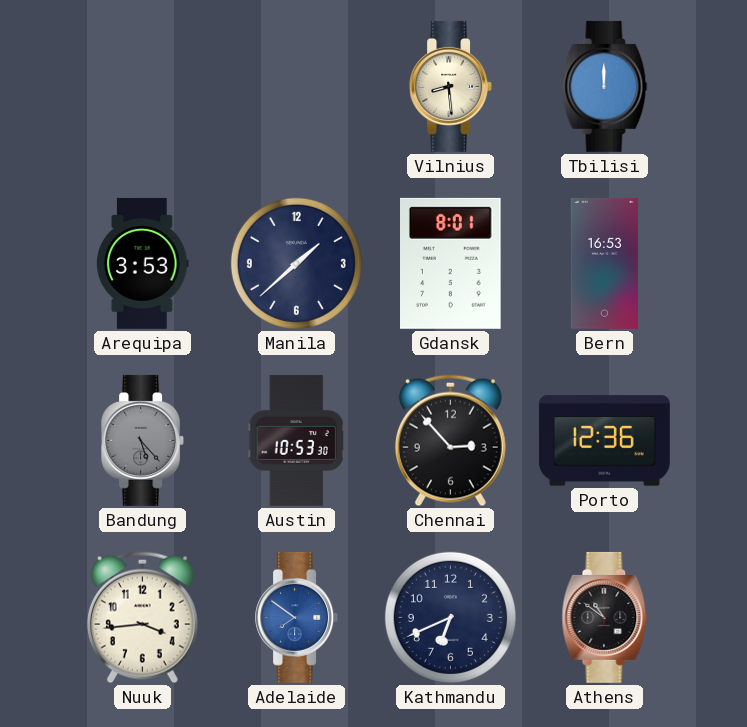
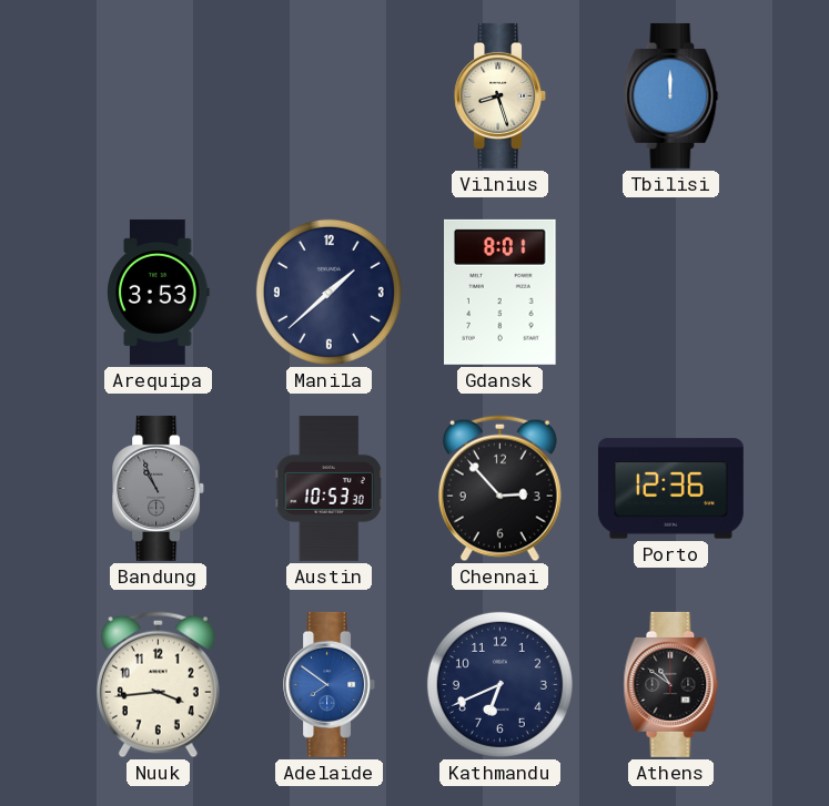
Vilnius: 8:29 -> 8:27
Bern: 16:53 -> none
Bandung: 5:23 -> 10:56
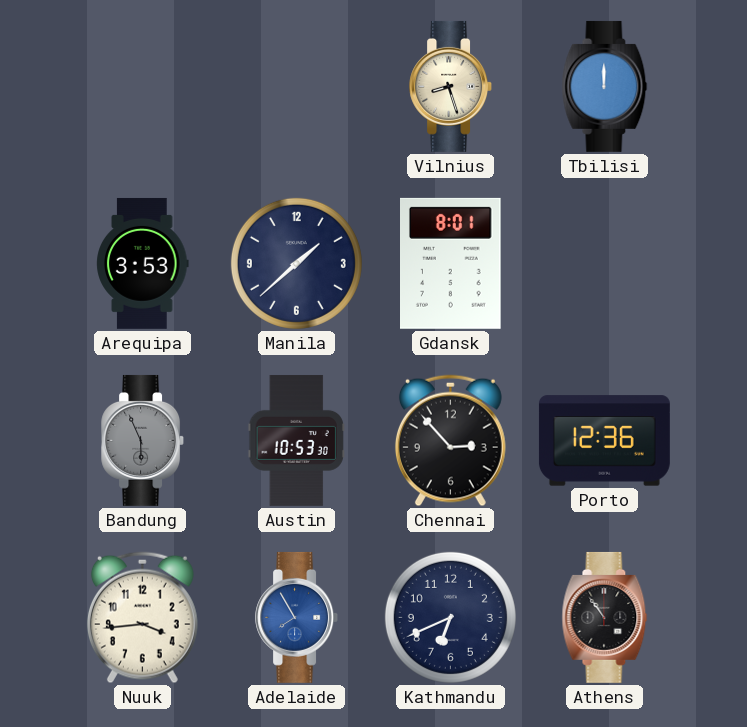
Bandung: 10:56 -> 5:56
Adelaide: 7:51 -> 7:55
Athens: 10:51 -> 10:54
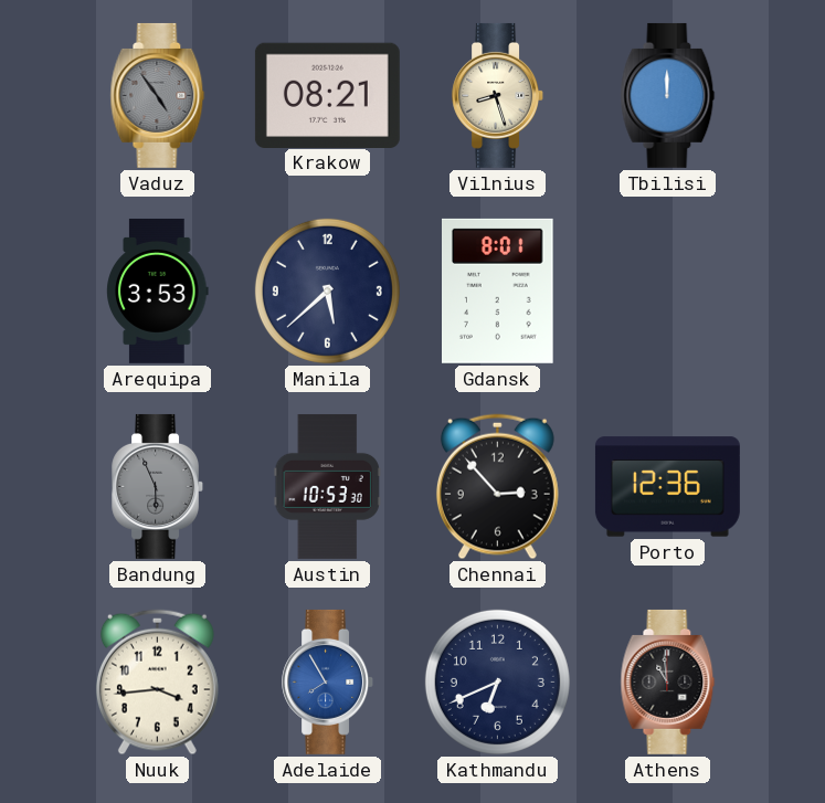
Vaduz: none -> 4:54
Krakow: none -> 08:21
Manila: 1:38 -> 5:38
Athens: 10:54 -> 10:59
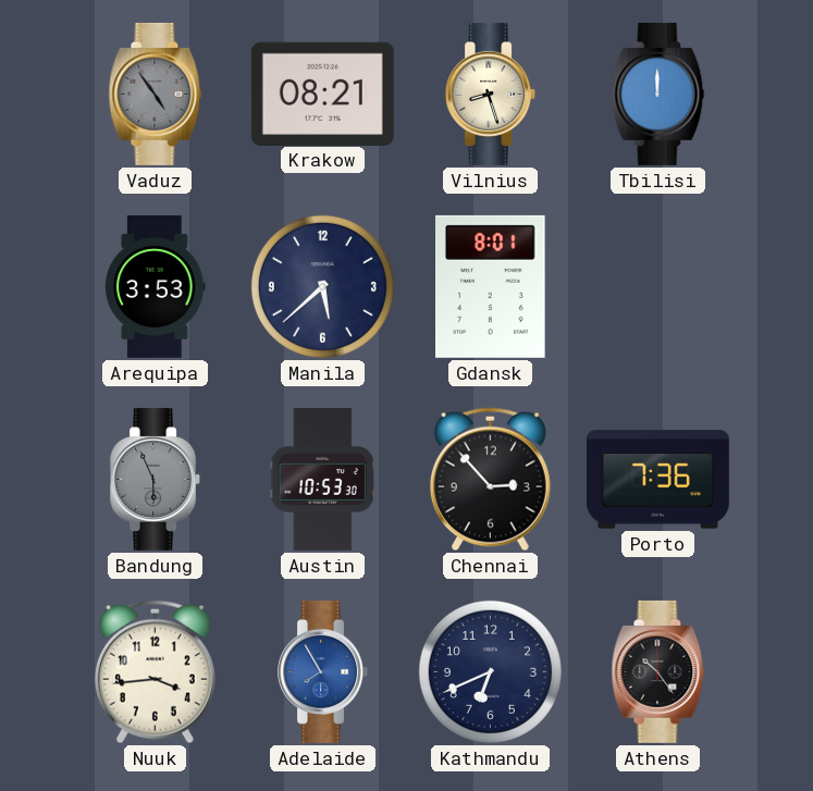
Porto: 12:36 -> 7:36
Athens: 10:59 -> 10:24
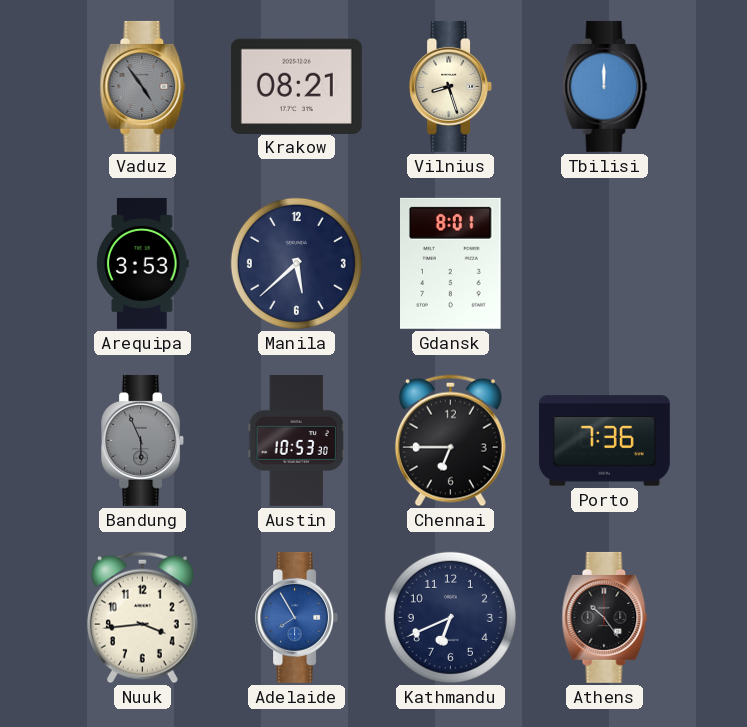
Chennai: 2:53 -> 6:45
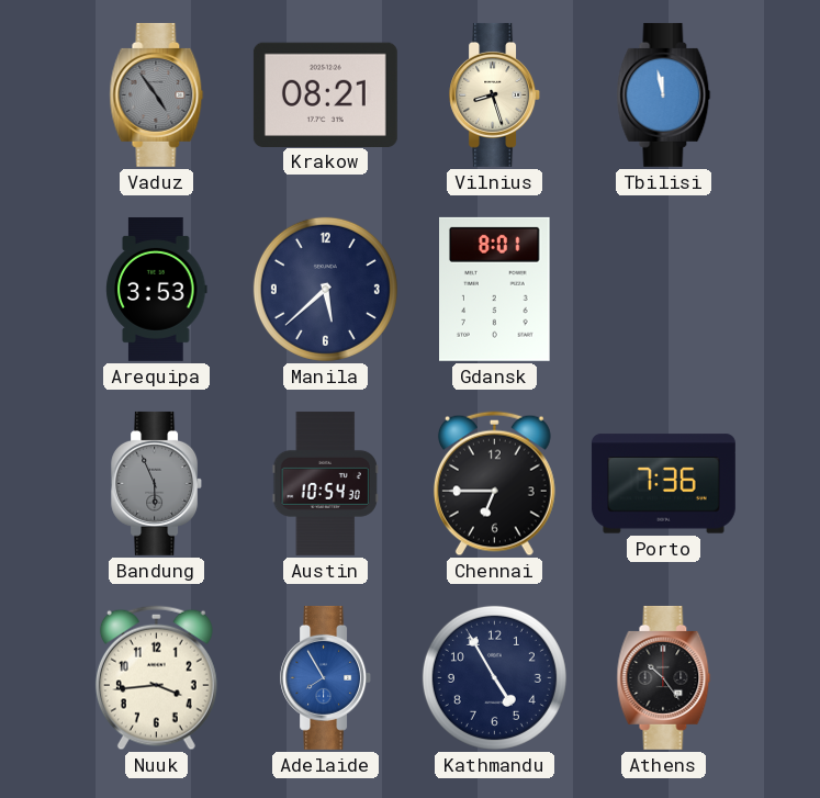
Tbilisi: 12:00 -> 11:58
Austin: 10:53 -> 10:54
Kathmandu: 6:41 -> 4:55
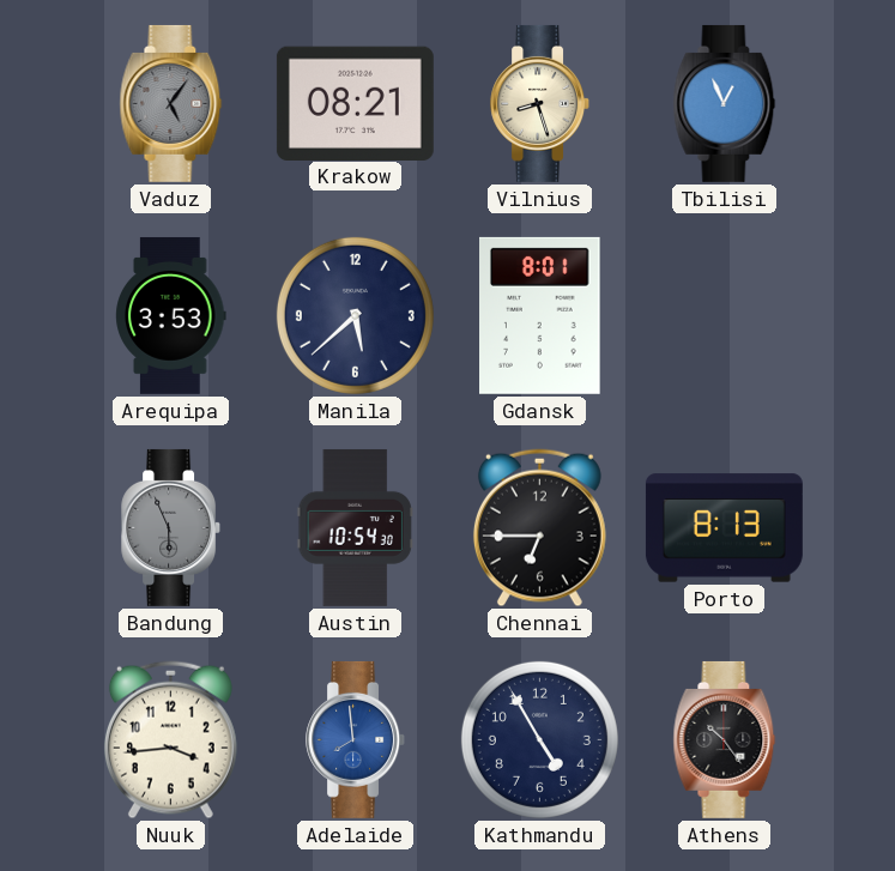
Vaduz: 4:54 -> 5:06
Tbilisi: 11:58 -> 12:56
Porto: 7:36 -> 8:13
Adelaide: 7:55 -> 7:59
